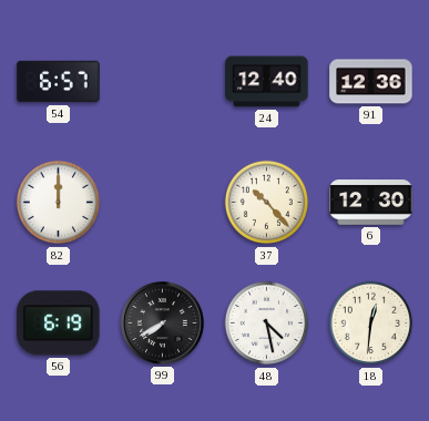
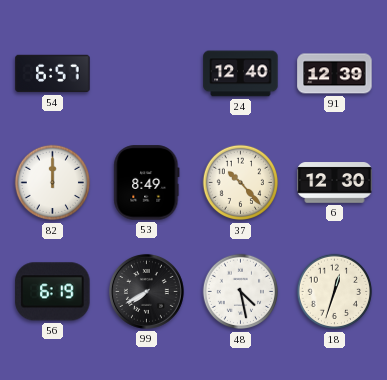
91: 12:36 -> 12:39
53: none -> 8:49
18: 12:31 -> 12:33
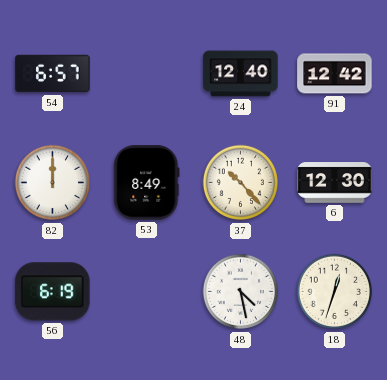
91: 12:39 -> 12:42
99: 7:40 -> none
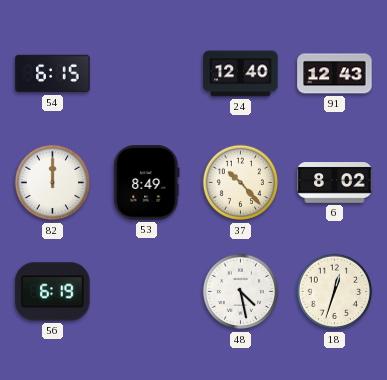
54: 6:57 -> 6:15
91: 12:42 -> 12:43
6: 12:30 -> 8:02
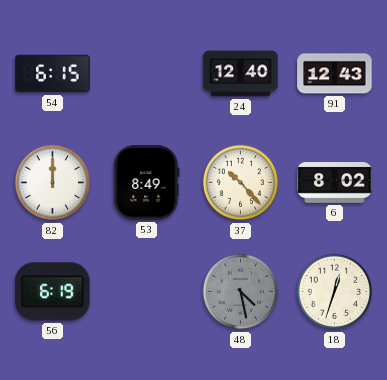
48 dial: white -> grey
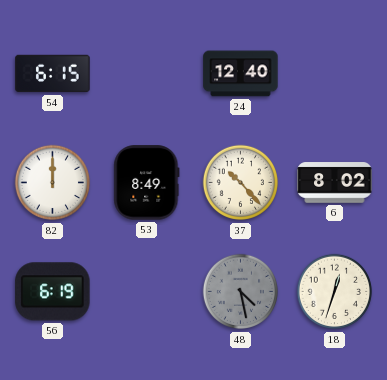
91: 12:43 -> none
